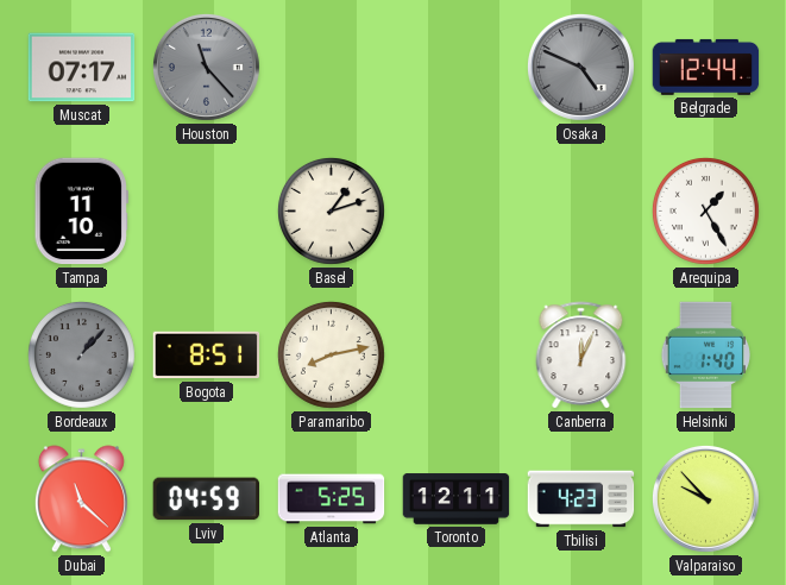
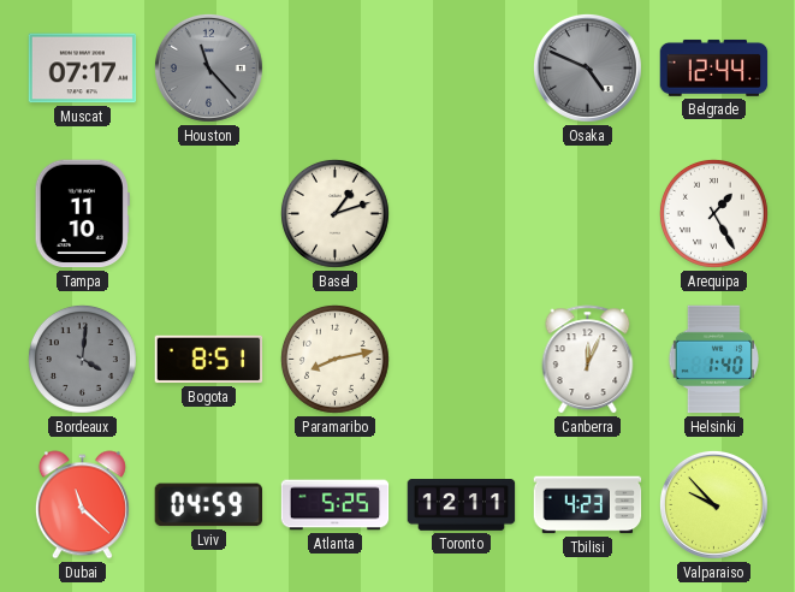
Bordeaux: 1:07 -> 4:01
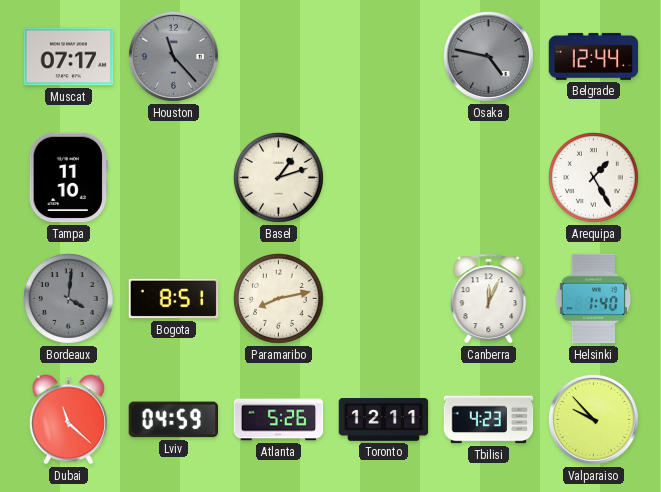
Osaka: 4:49 -> 4:47
Atlanta: 5:25 -> 5:26
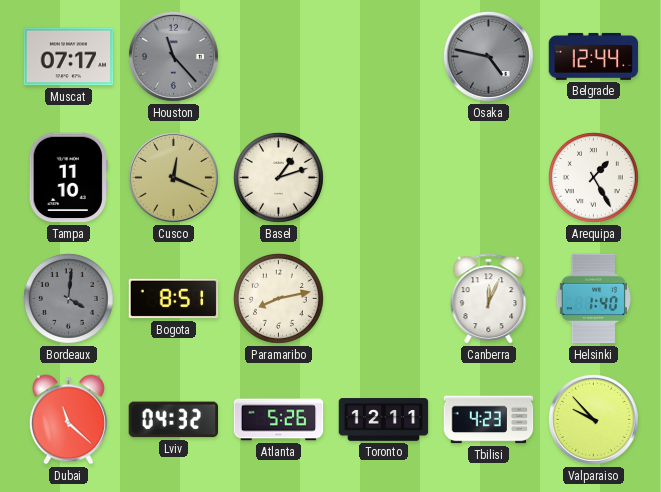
Cusco: none -> 12:19
Lviv: 04:59 -> 04:32
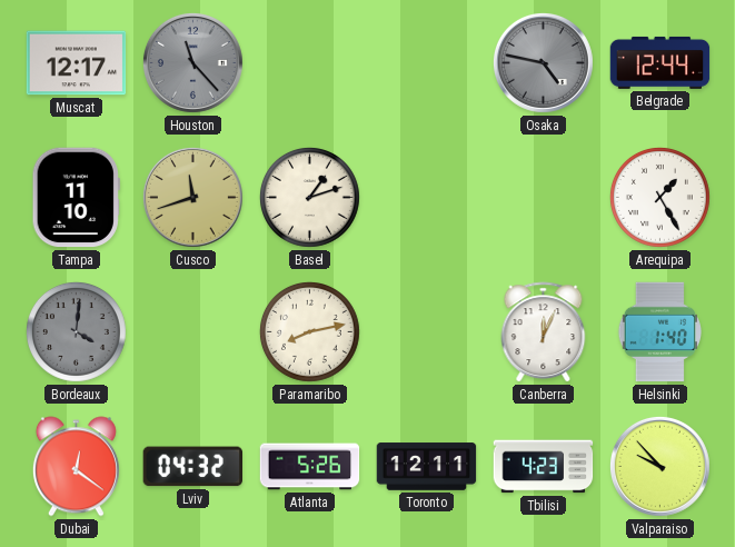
Muscat: 07:17 -> 12:17
Cusco: 12:19 -> 11:42
Bogota: 8:51 -> none
Dubai: 11:22 -> 12:21
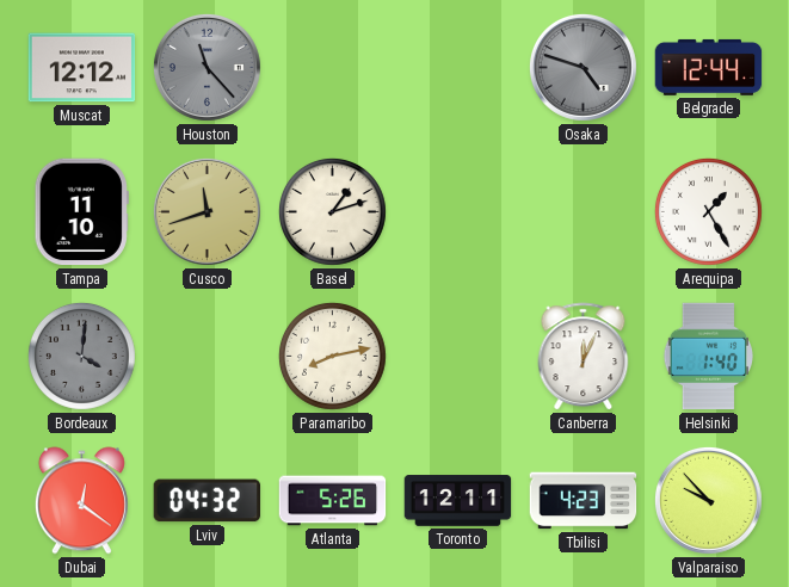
Muscat: 12:17 -> 12:12
Osaka: 4:47 -> 4:48
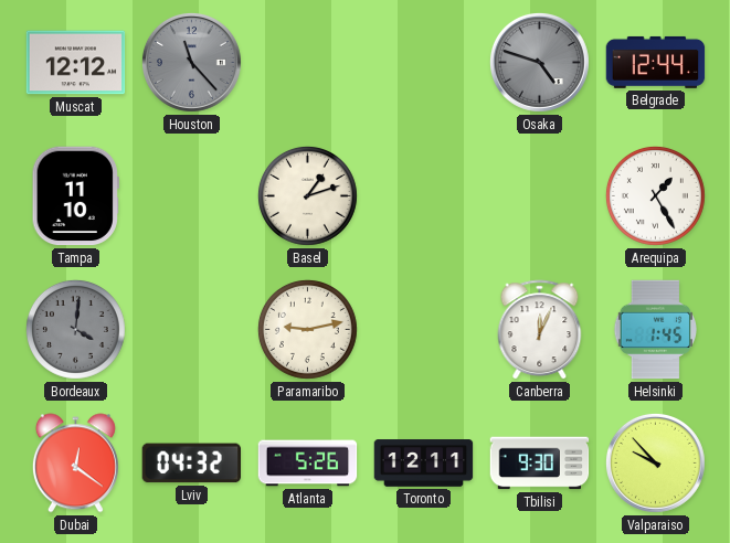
Cusco: 11:42 -> none
Paramaribo: 8:13 -> 9:13
Helsinki: 1:40 -> 1:45
Tbilisi: 4:23 -> 9:30
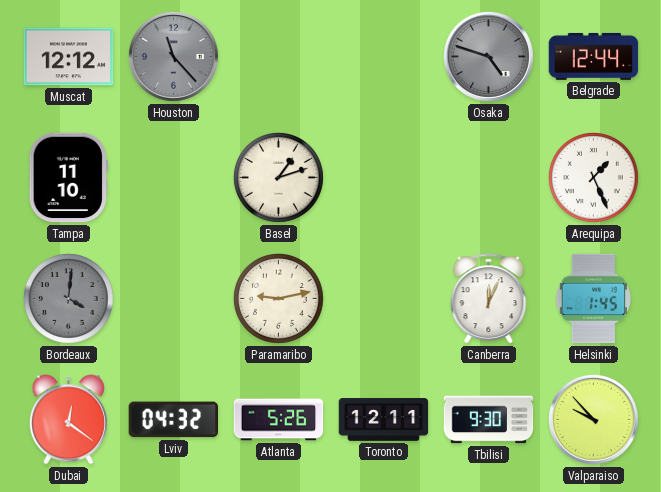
Arequipa: 1:25 -> 1:26
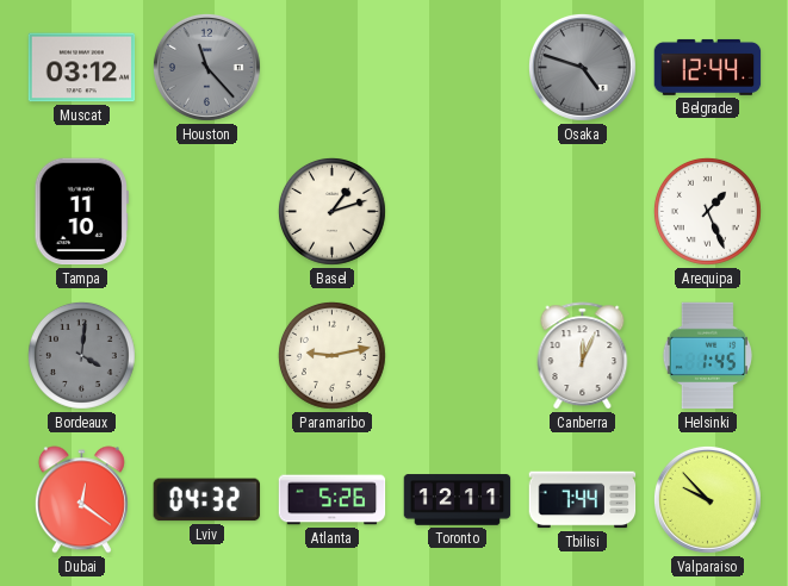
Muscat: 12:12 -> 03:12
Tbilisi: 9:30 -> 7:44
